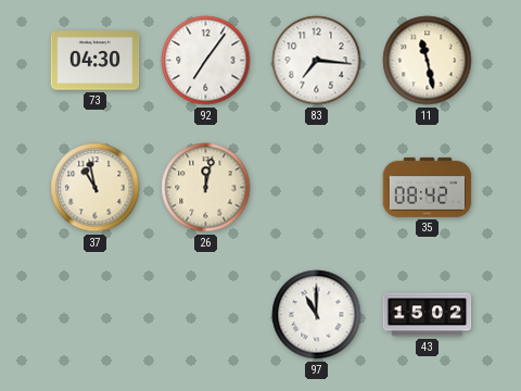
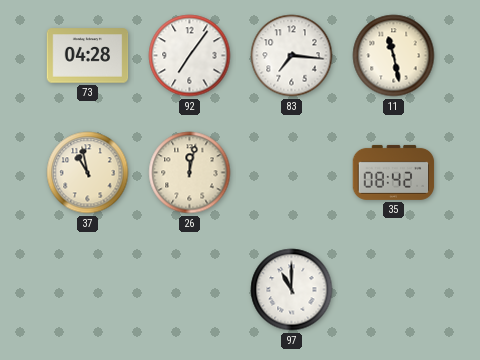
73: 04:30 -> 04:28
43: 15:02 -> none
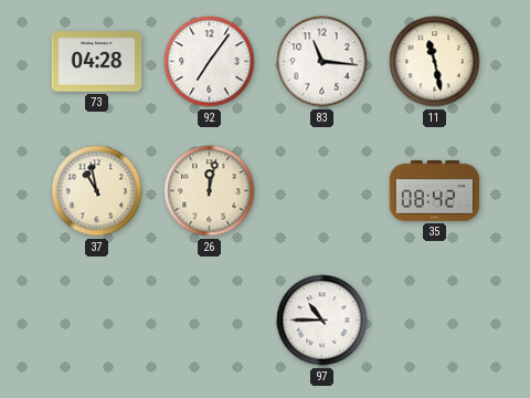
83: 7:16 -> 11:16
97: 11:00 -> 10:45
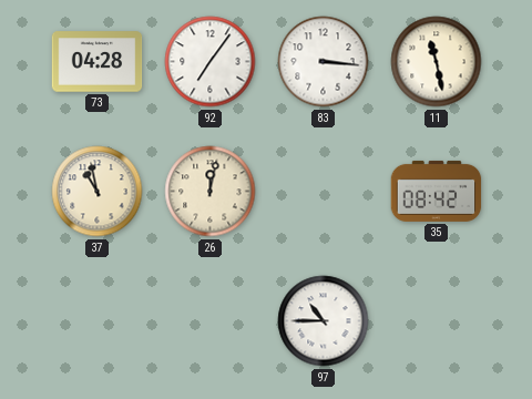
83: 11:16 -> 3:16
